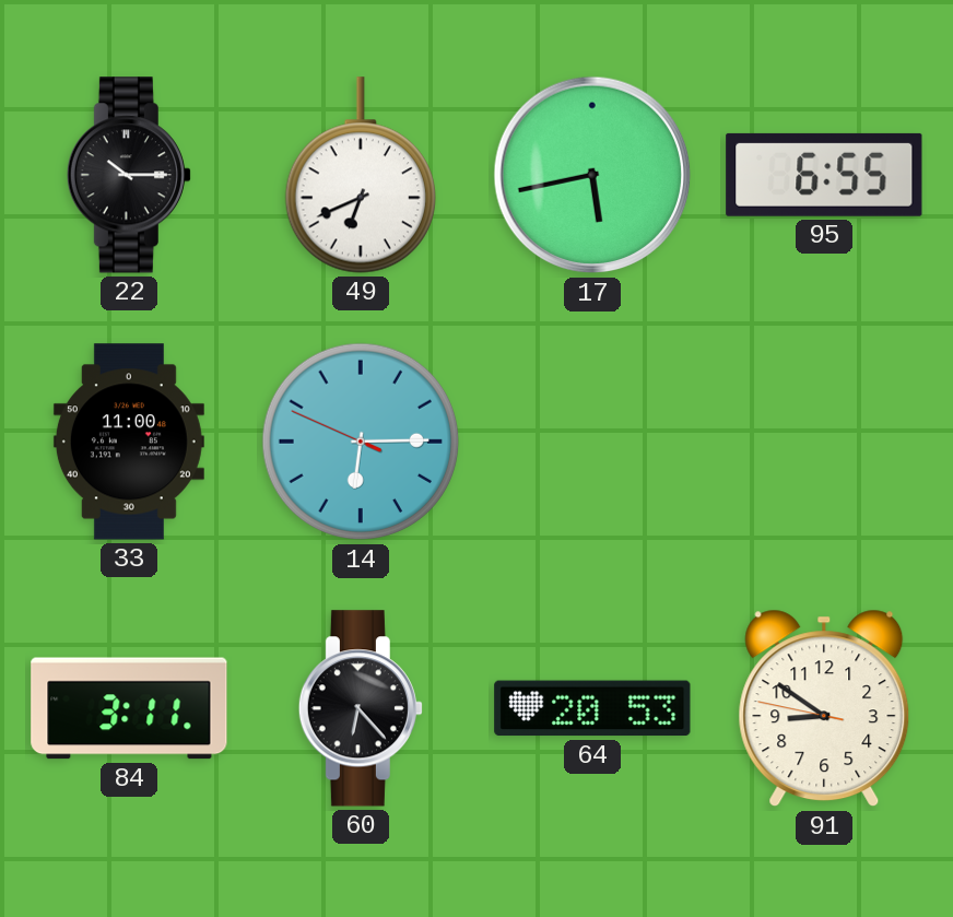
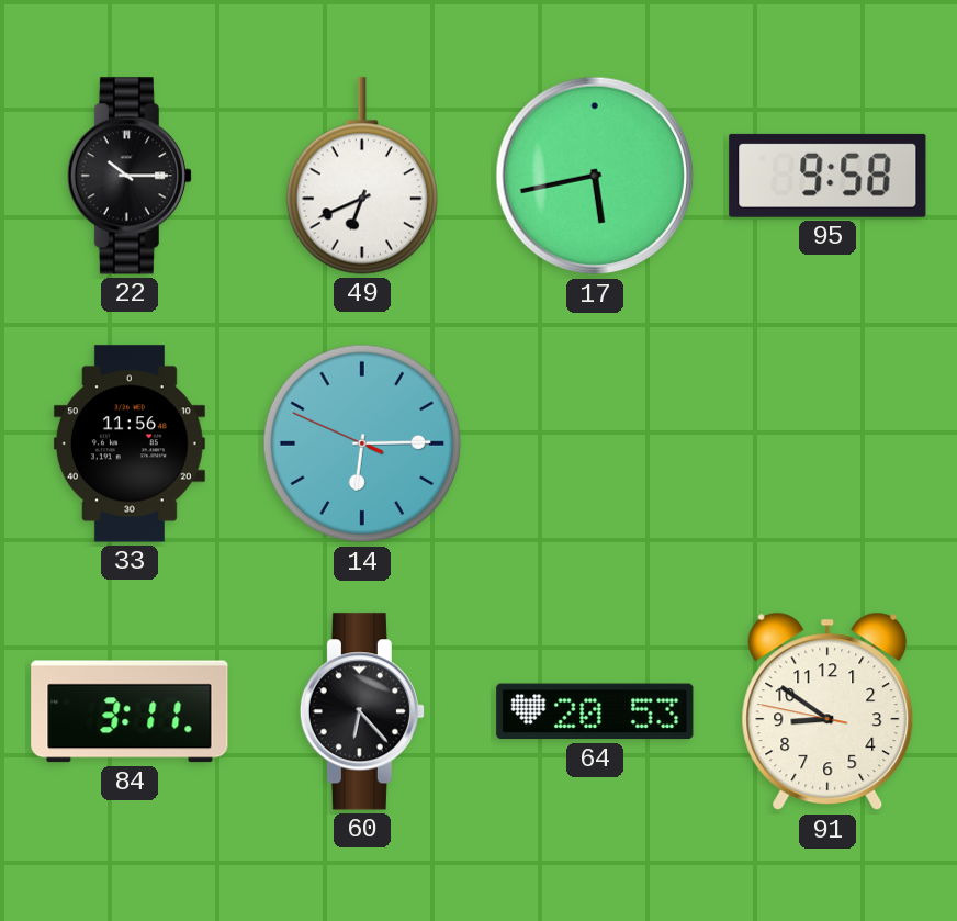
95: 6:55 -> 9:58
33: 11:00 -> 11:56
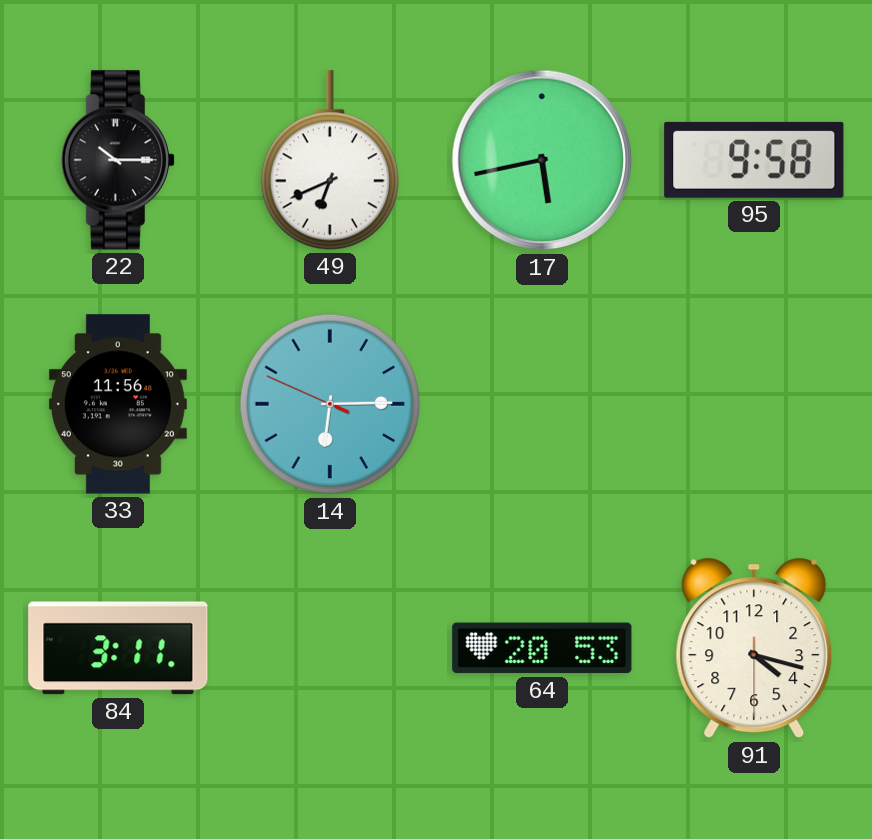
60: 6:23 -> none
91: 8:50 -> 4:17
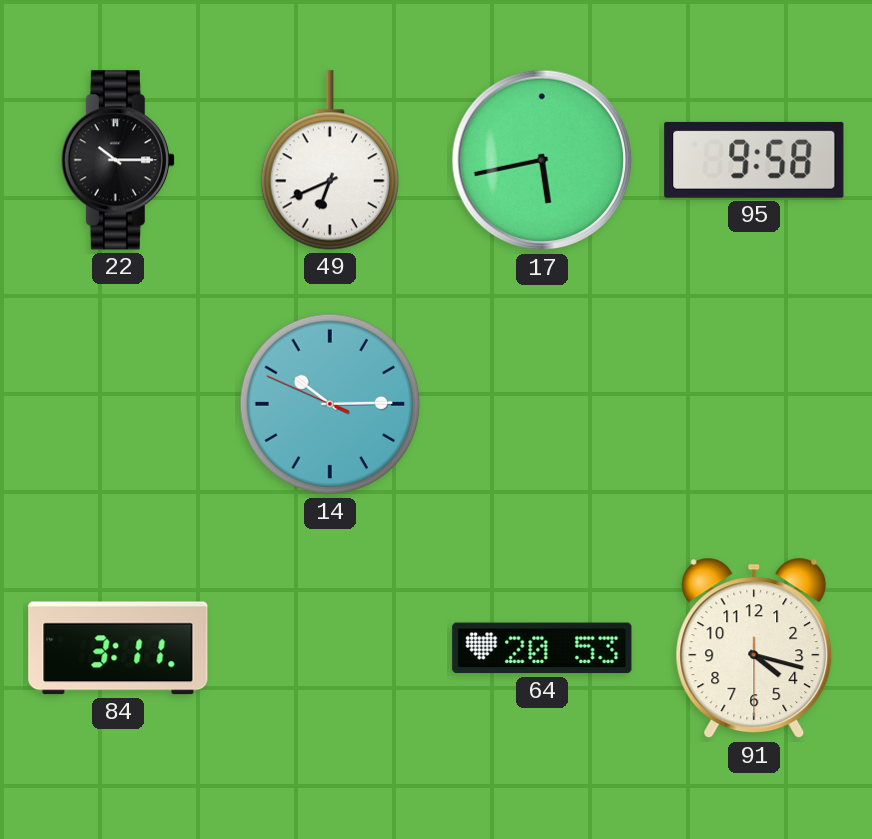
33: 11:56 -> none
14: 6:14 -> 10:14
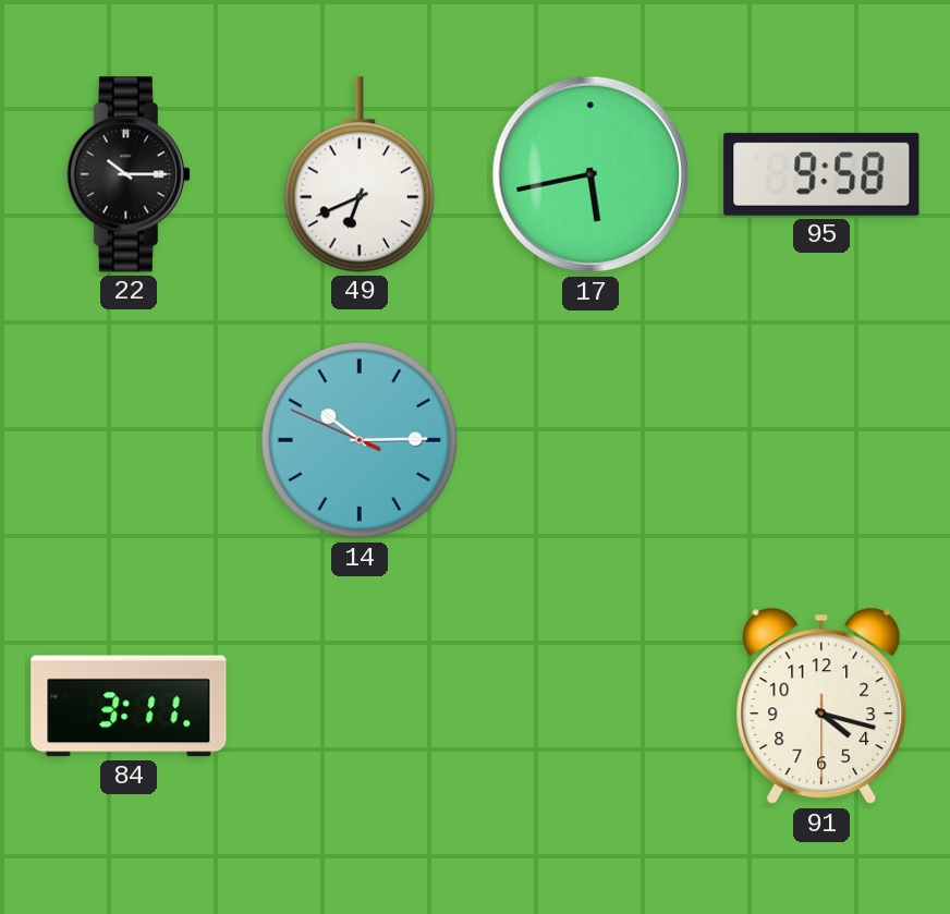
64: 20:53 -> none
